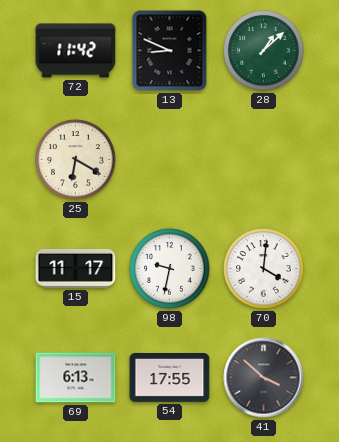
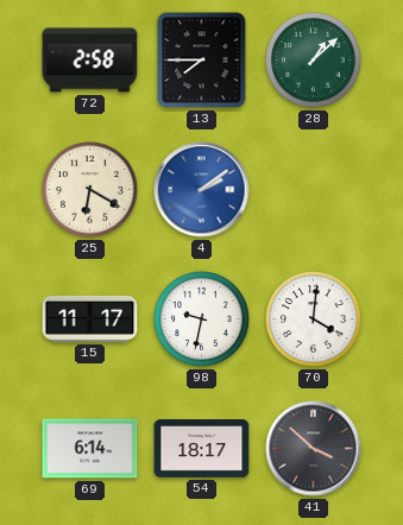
72: 11:42 -> 2:58
13: 8:49 -> 7:45
4: none -> 2:09
69: 6:13 -> 6:14
54: 17:55 -> 18:17
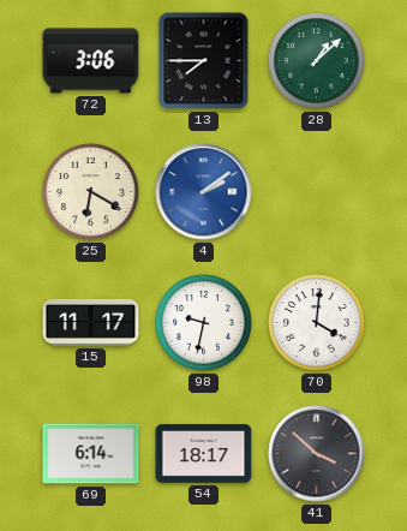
72: 2:58 -> 3:06
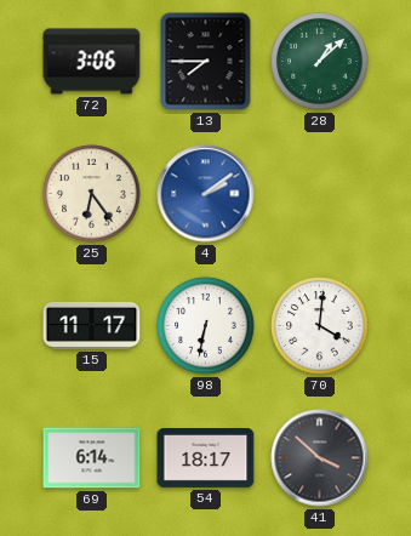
25: 6:20 -> 6:24
98: 9:32 -> 6:32
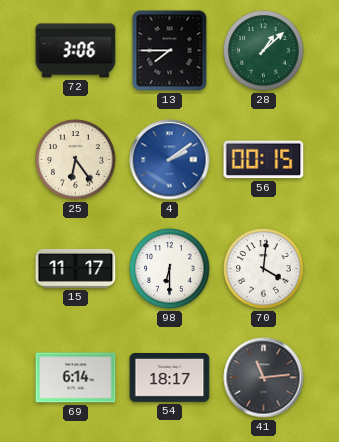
56: none -> 00:15
98: 6:32 -> 6:30
41: 3:52 -> 11:14
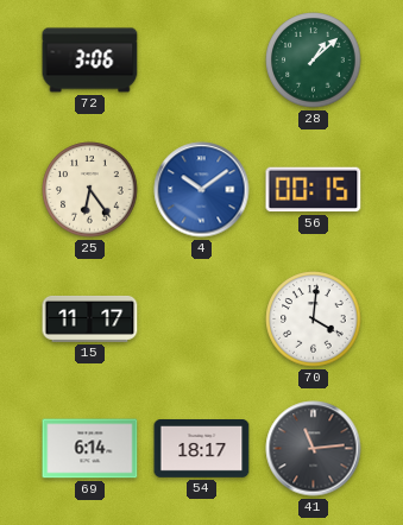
13: 7:45 -> none
4: 2:09 -> 10:09
98: 6:30 -> none
